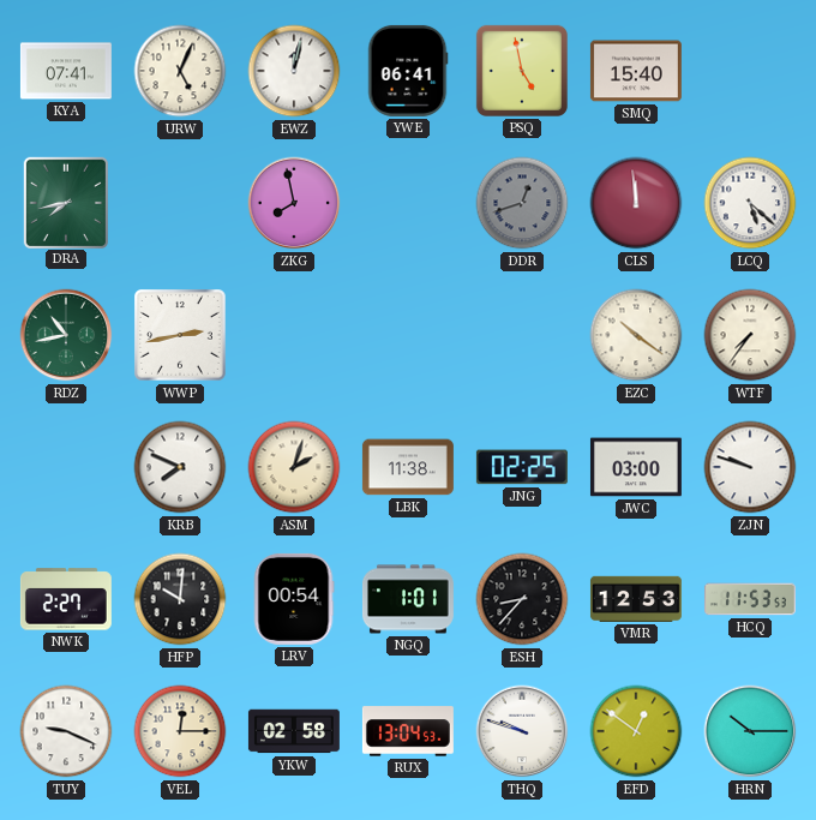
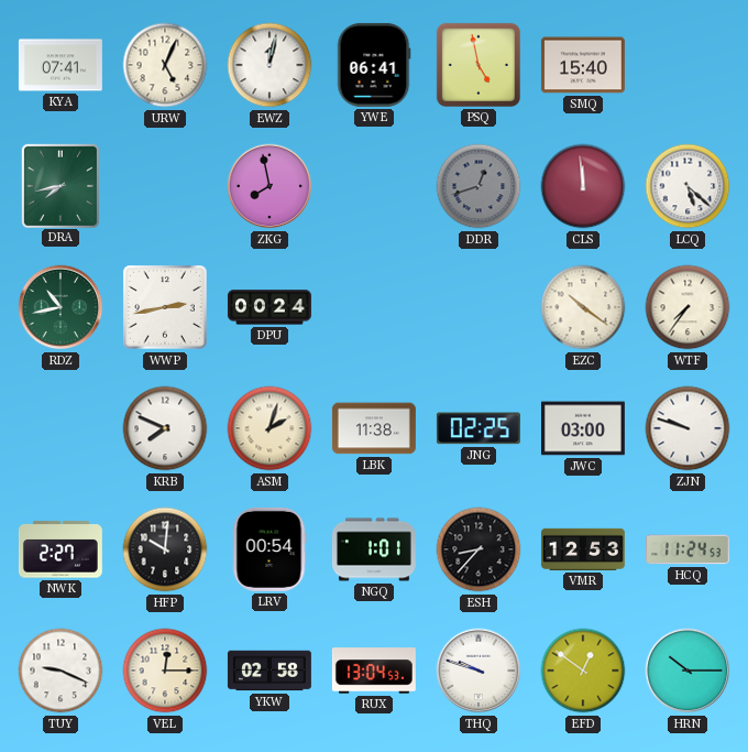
DPU: none -> 00:24
HCQ: 11:53 -> 11:24
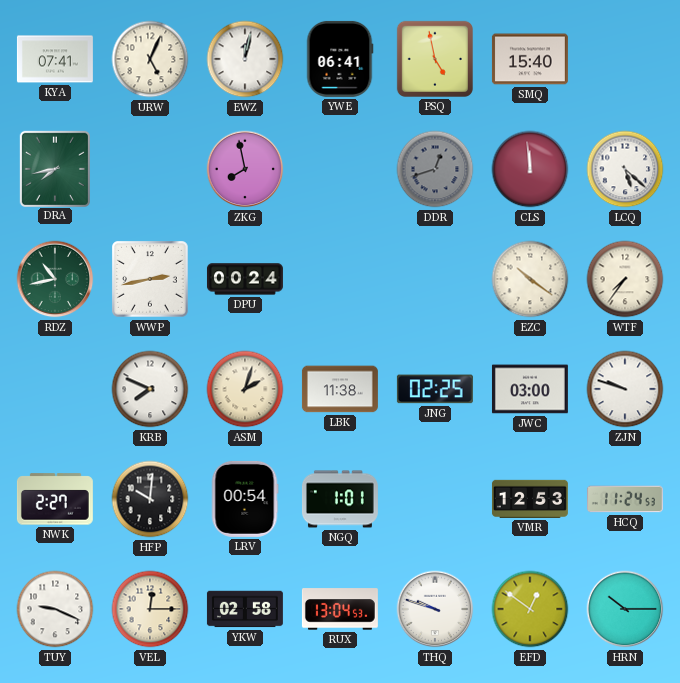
ESH: 8:37 -> none
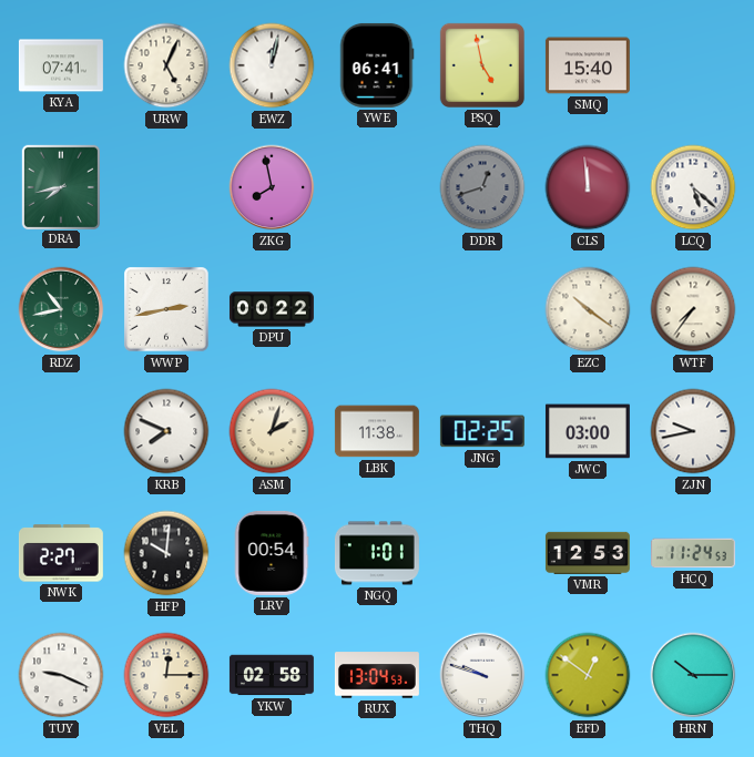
DPU: 00:24 -> 00:22
ZJN: 9:48 -> 9:43
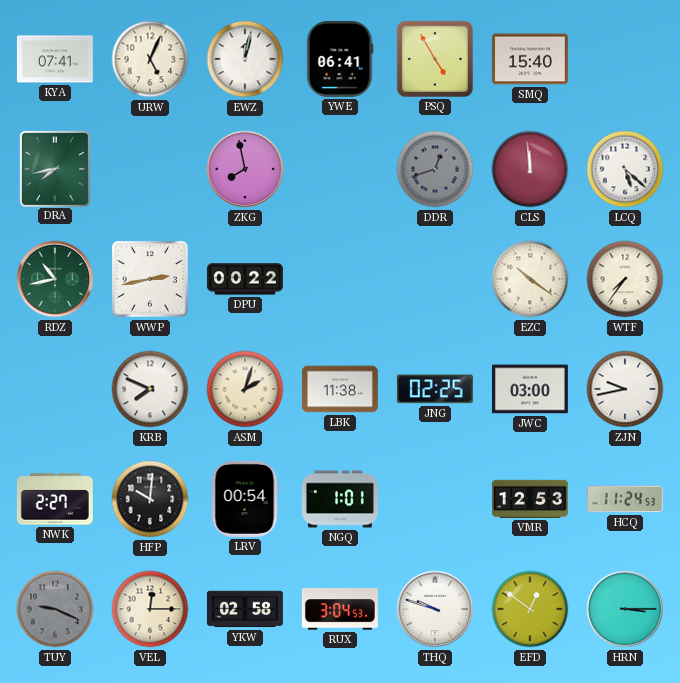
PSQ: 4:58 -> 4:55
TUY dial: white -> grey
RUX: 13:04 -> 3:04
HRN: 10:15 -> 3:15
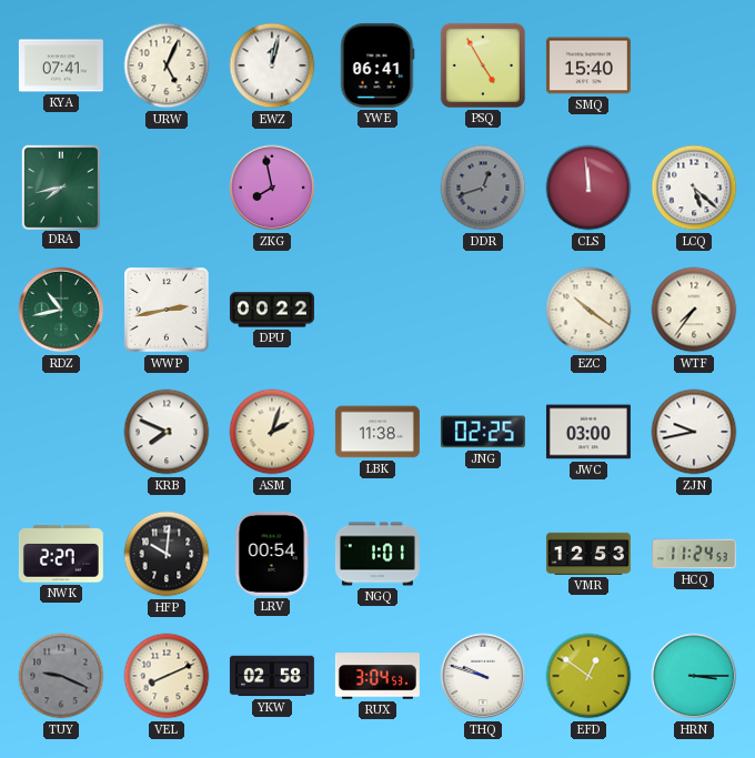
VEL: 12:15 -> 8:11
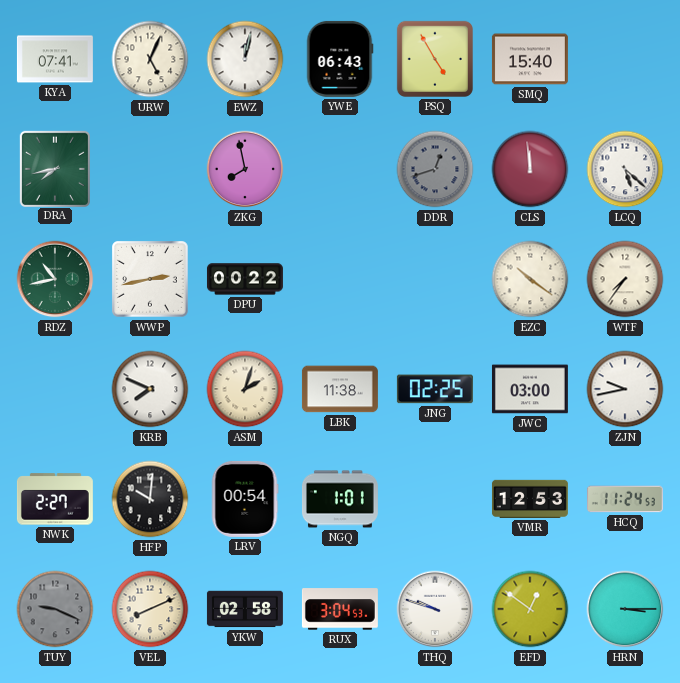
YWE: 06:41 -> 06:43
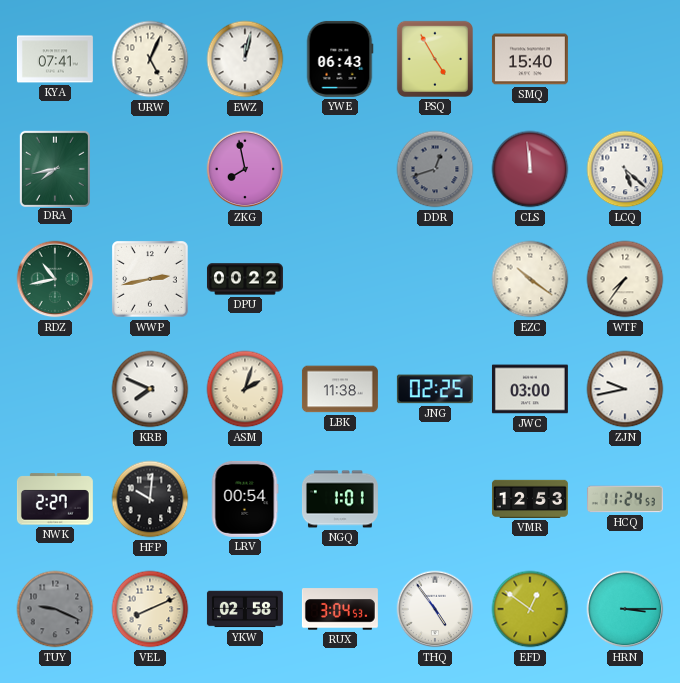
THQ: 9:48 -> 4:54
